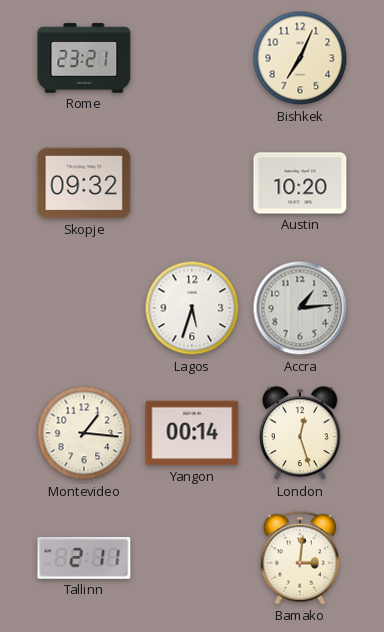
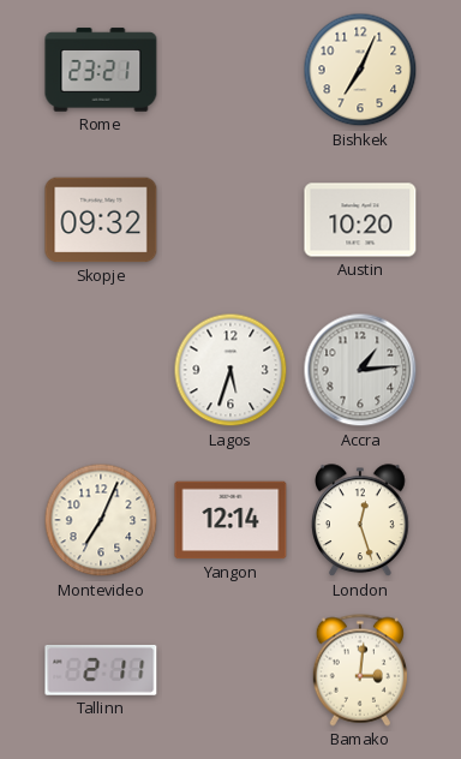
Montevideo: 1:16 -> 7:04
Yangon: 00:14 -> 12:14
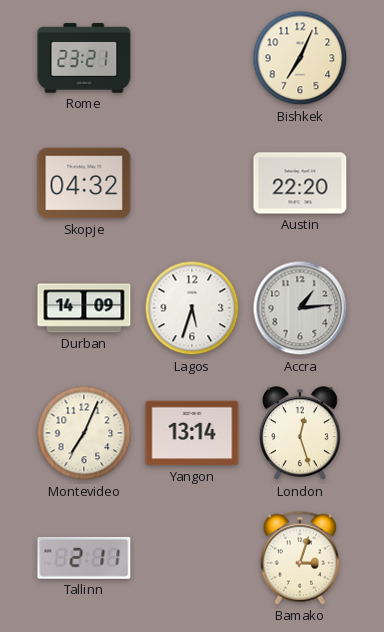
Skopje: 09:32 -> 04:32
Austin: 10:20 -> 22:20
Durban: none -> 14:09
Yangon: 12:14 -> 13:14
Bamako: 3:01 -> 3:03
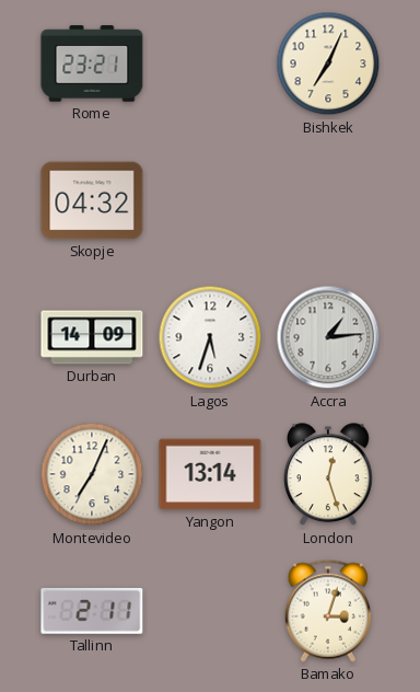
Austin: 22:20 -> none
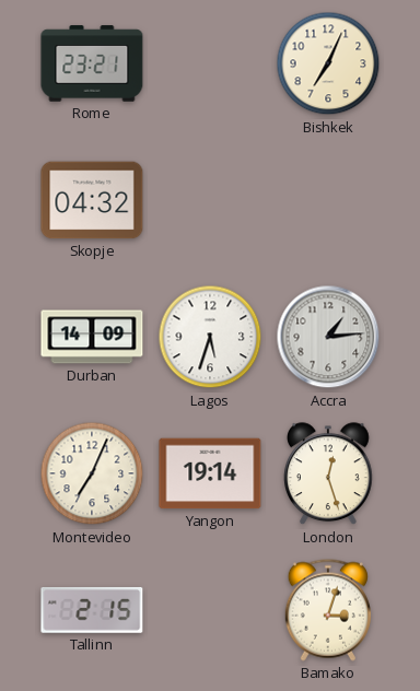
Yangon: 13:14 -> 19:14
Tallinn: 2:11 -> 2:15
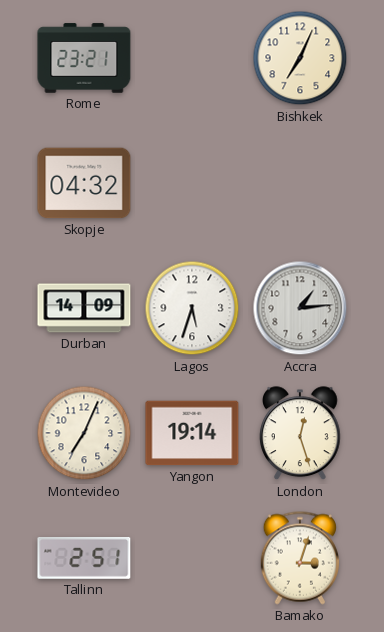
Tallinn: 2:15 -> 2:51
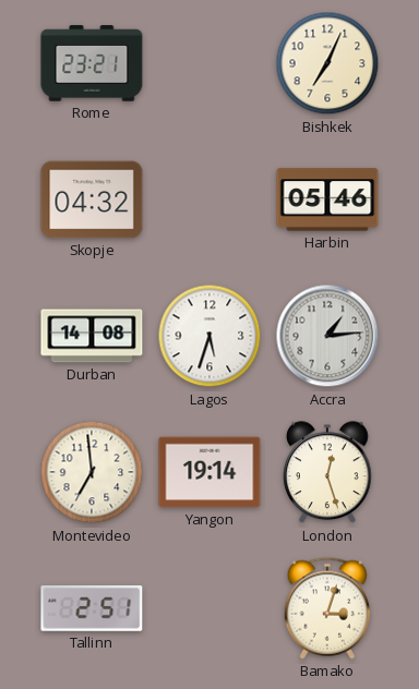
Harbin: none -> 05:46
Durban: 14:09 -> 14:08
Montevideo: 7:04 -> 6:59
